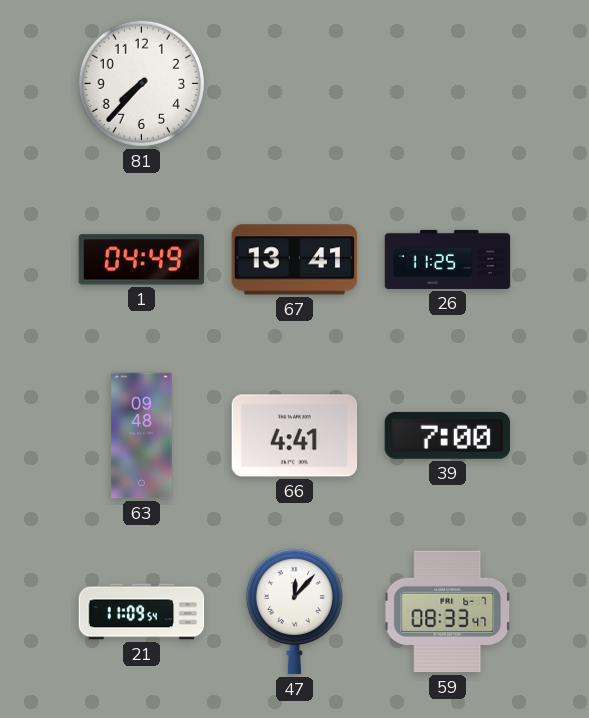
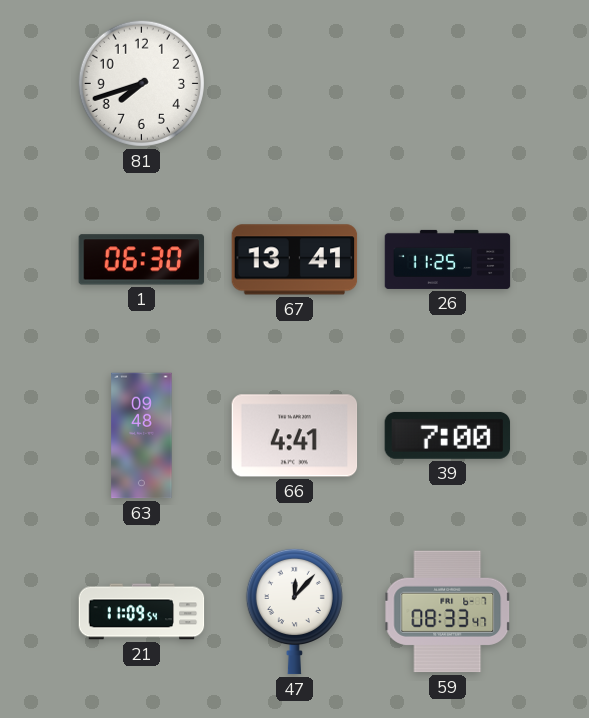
81: 7:37 -> 7:42
1: 04:49 -> 06:30
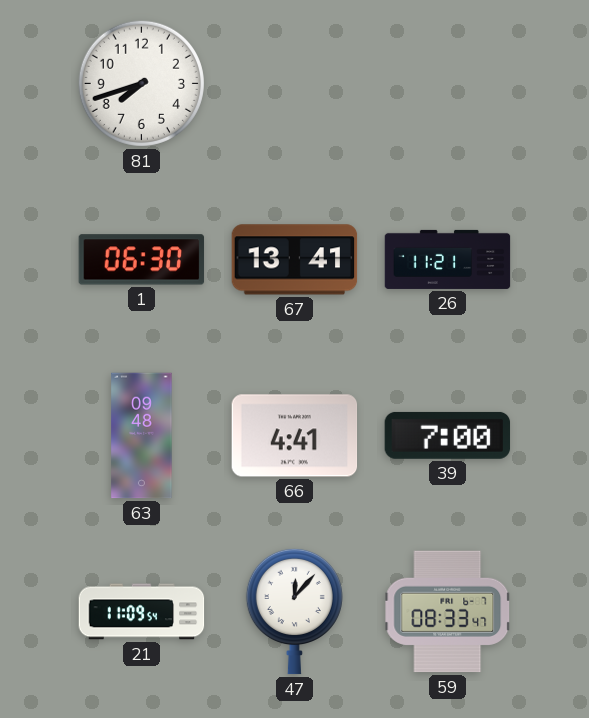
26: 11:25 -> 11:21
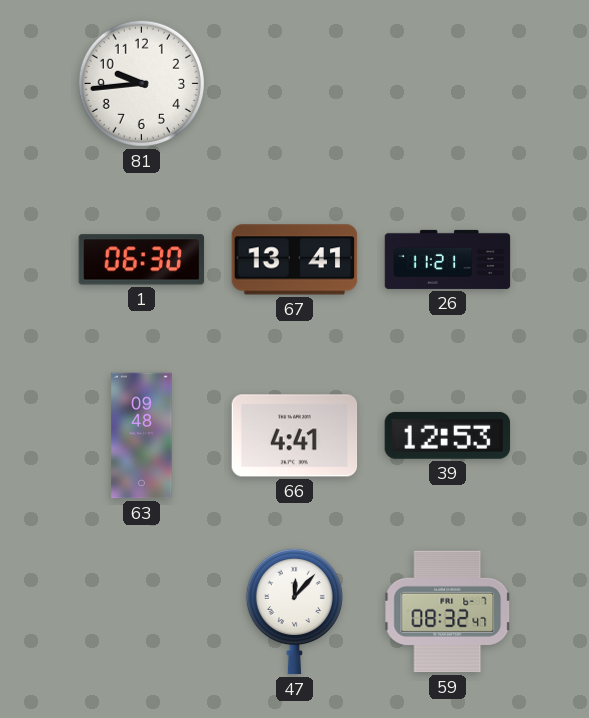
81: 7:42 -> 9:44
39: 7:00 -> 12:53
21: 11:09 -> none
59: 08:33 -> 08:32
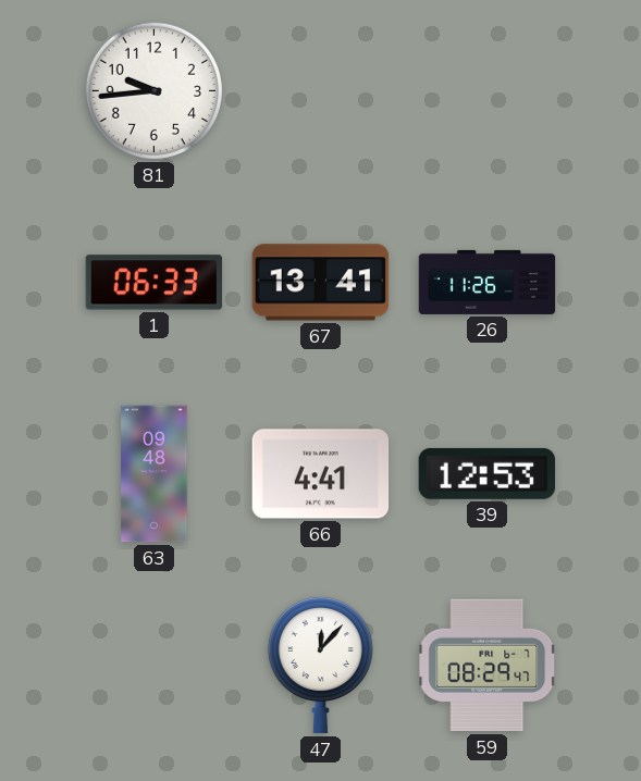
1: 06:30 -> 06:33
26: 11:21 -> 11:26
59: 08:32 -> 08:29
